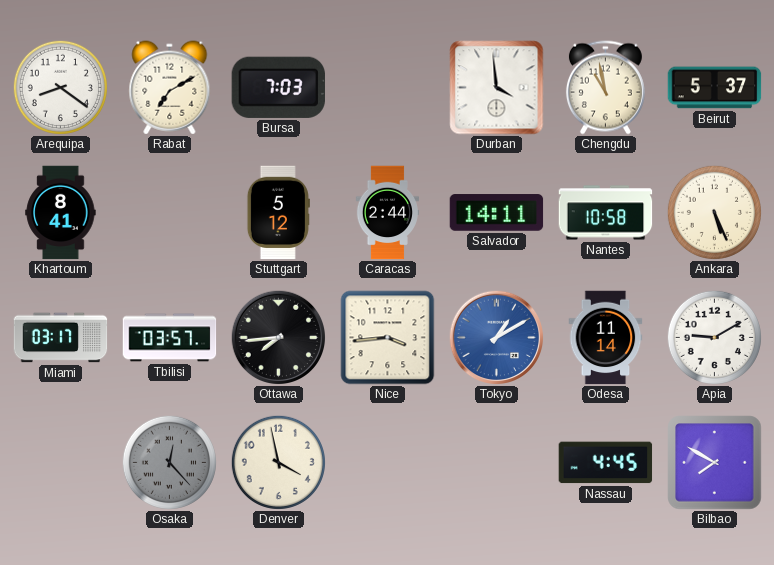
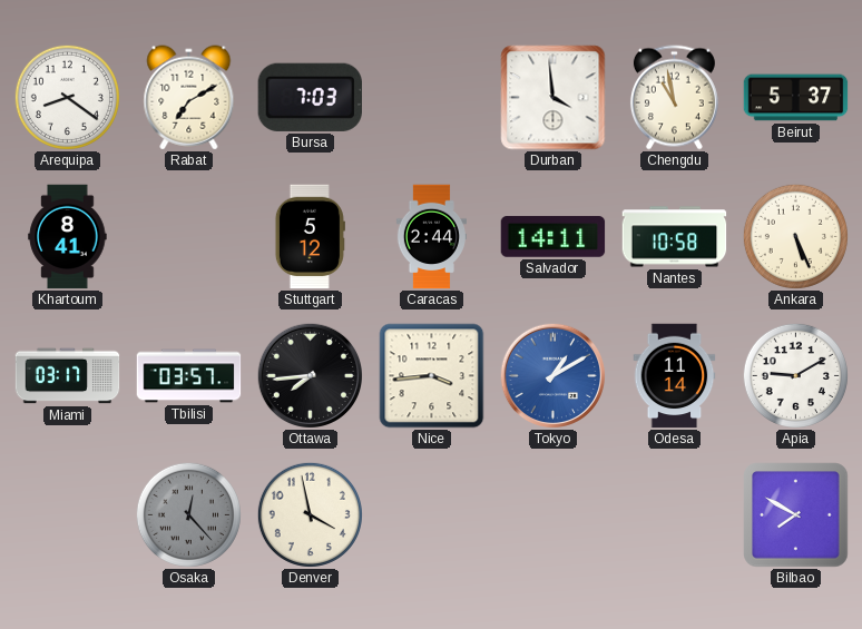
Nassau: 4:45 -> none
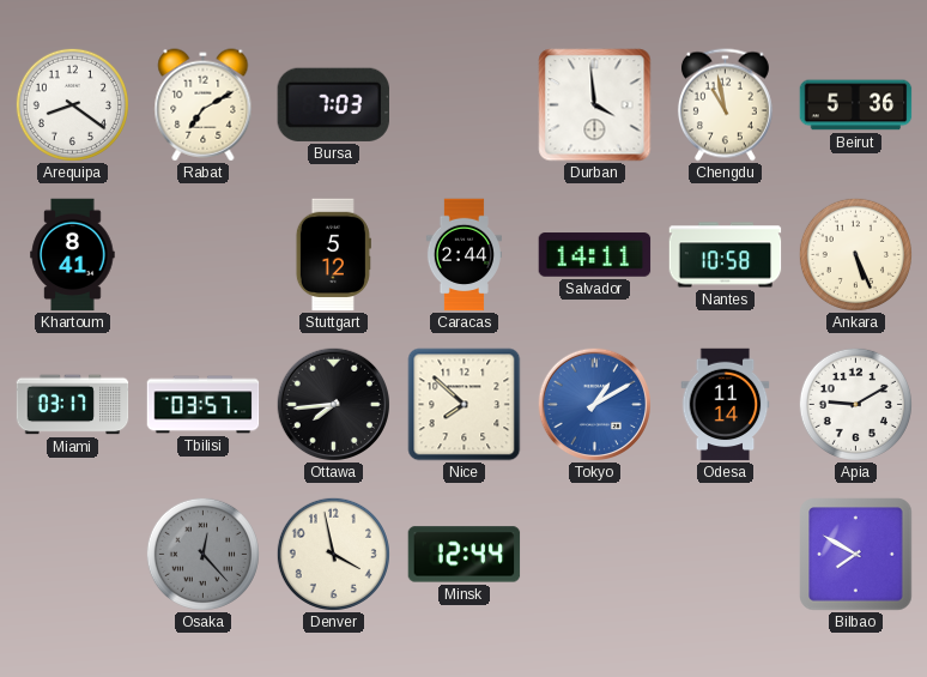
Beirut: 5:37 -> 5:36
Nice: 3:44 -> 7:52
Minsk: none -> 12:44
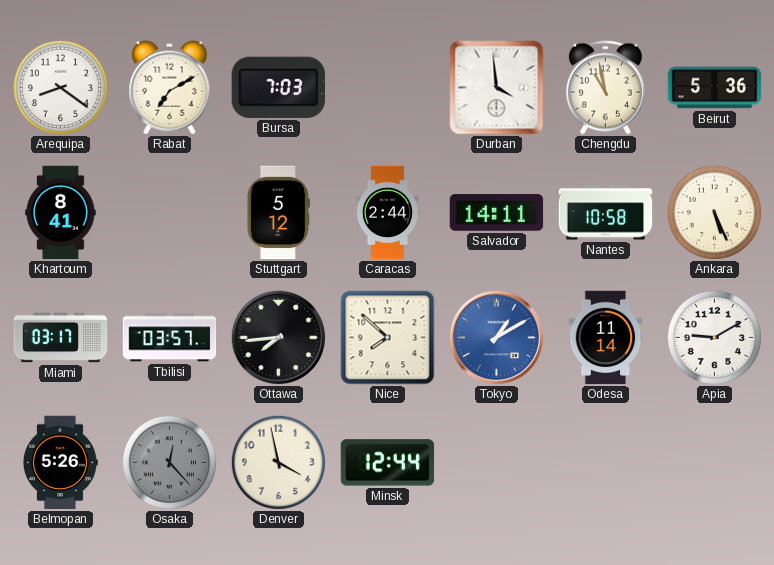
Belmopan: none -> 5:26
Bilbao: 7:50 -> none
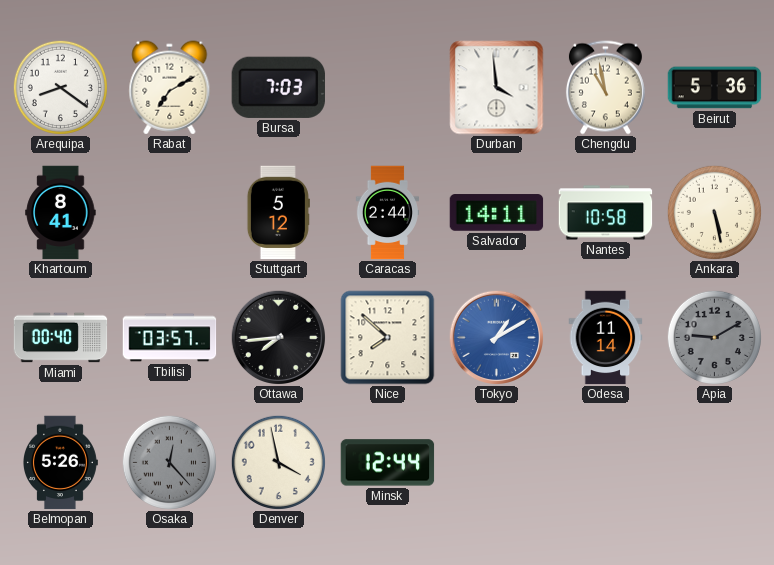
Ankara: 5:26 -> 5:28
Miami: 03:17 -> 00:40
Apia dial: white -> grey
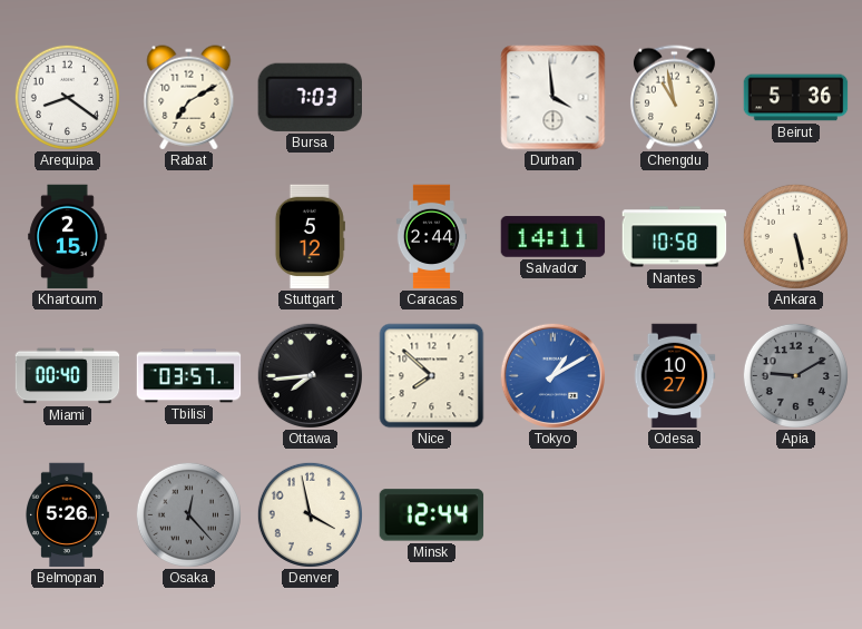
Khartoum: 8:41 -> 2:15
Odesa: 11:14 -> 10:27
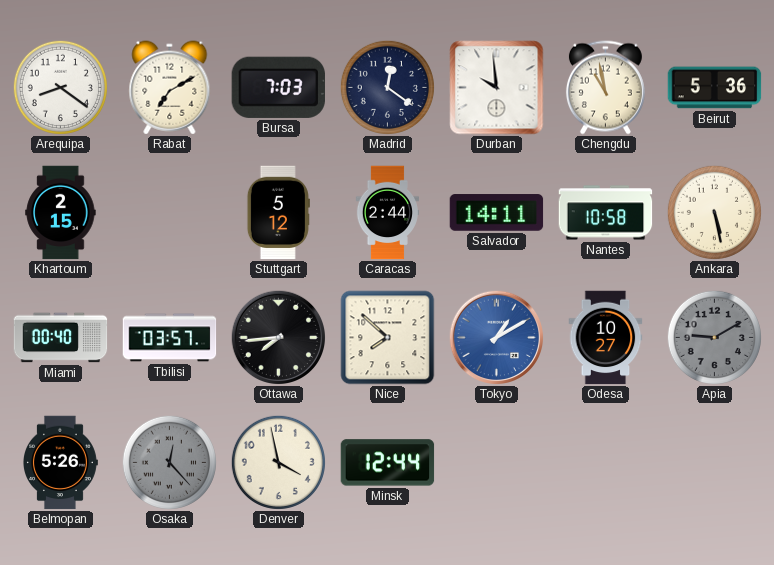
Madrid: none -> 12:21
Durban: 3:59 -> 9:59
